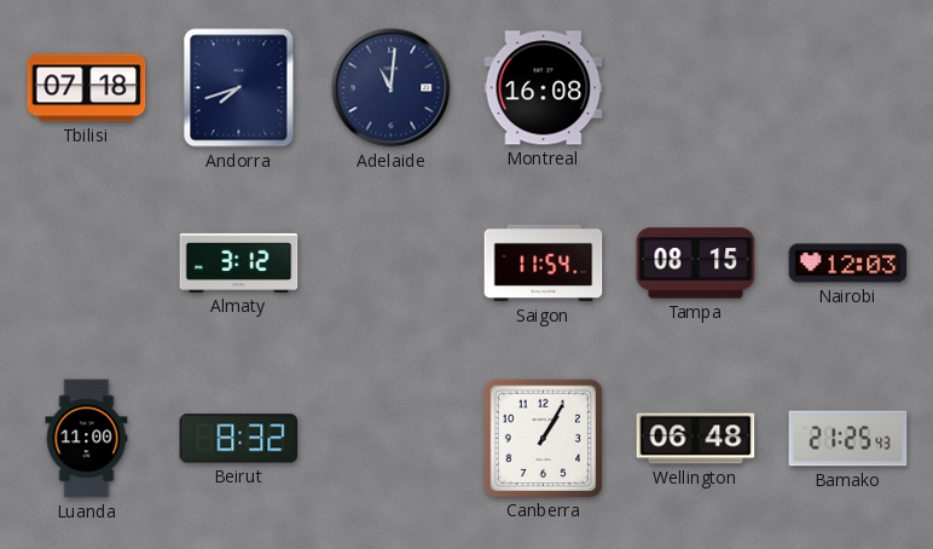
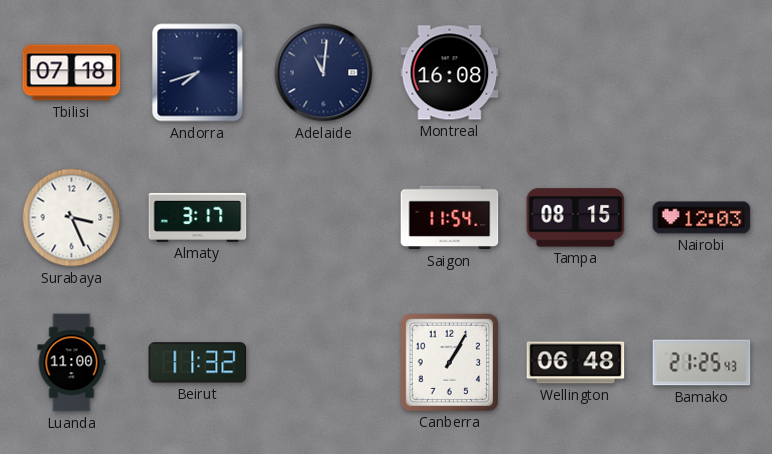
Surabaya: none -> 3:26
Almaty: 3:12 -> 3:17
Beirut: 8:32 -> 11:32
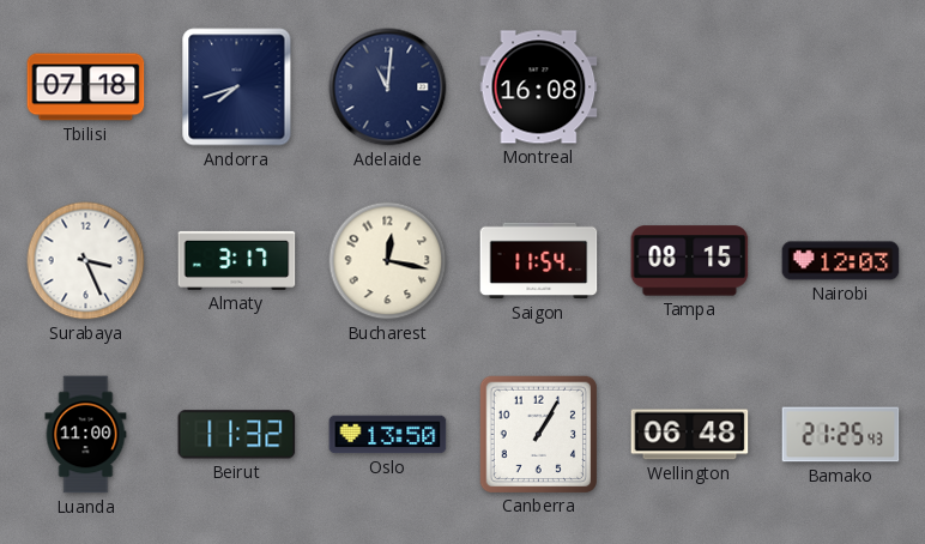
Bucharest: none -> 12:17
Oslo: none -> 13:50
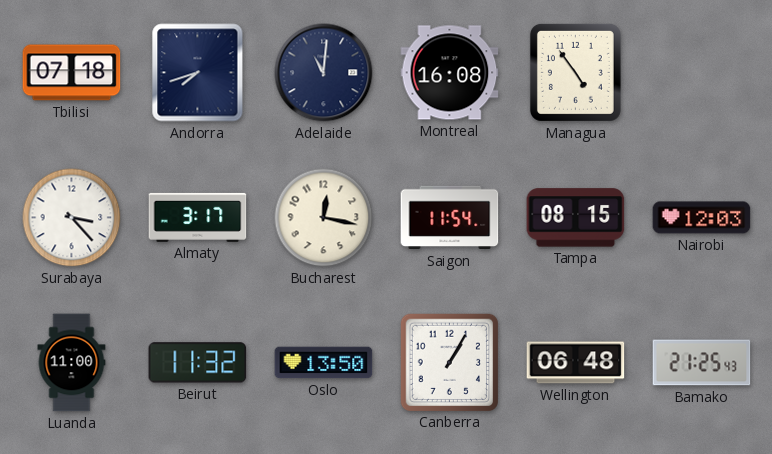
Managua: none -> 4:54
Surabaya: 3:26 -> 3:23
